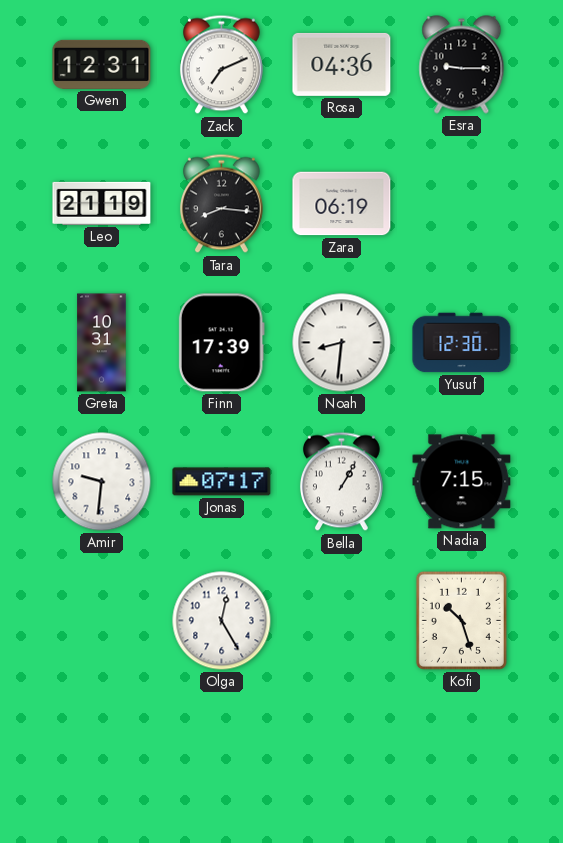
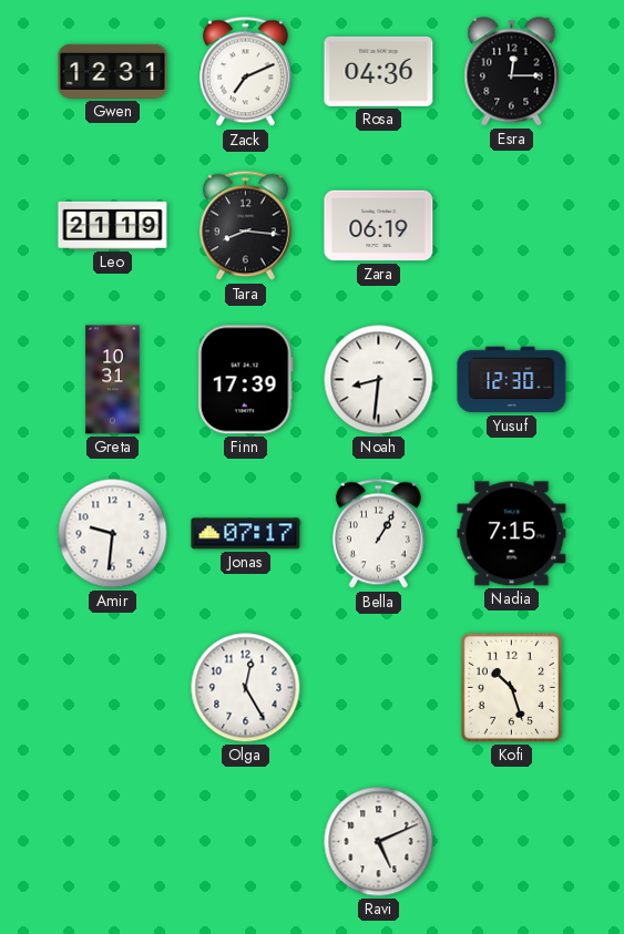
Esra: 9:15 -> 12:15
Ravi: none -> 5:11
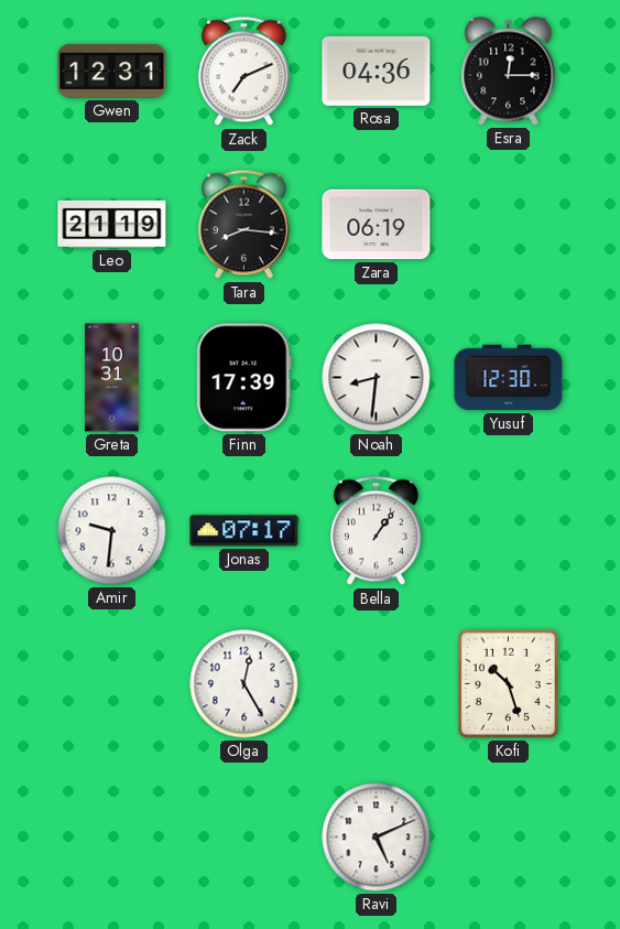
Bella: 1:05 -> 1:06
Nadia: 7:15 -> none
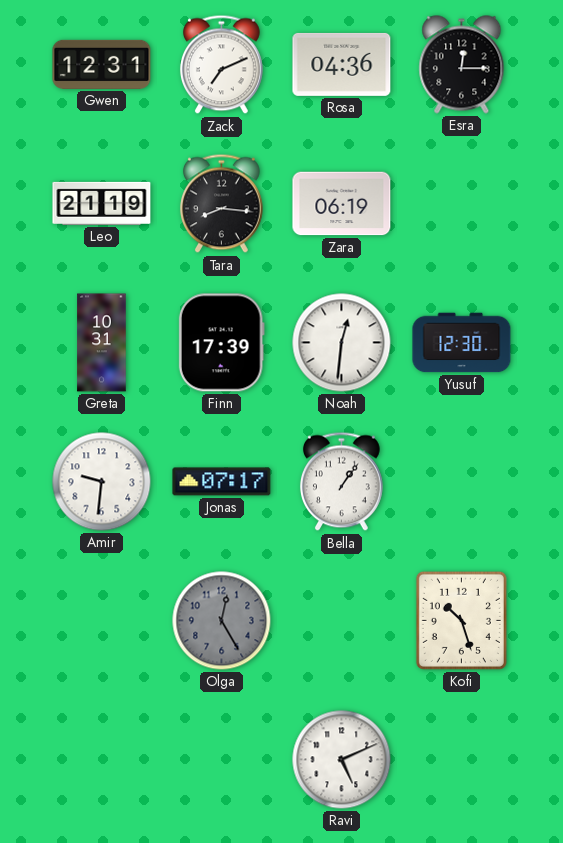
Noah: 8:31 -> 12:31
Olga dial: white -> grey
